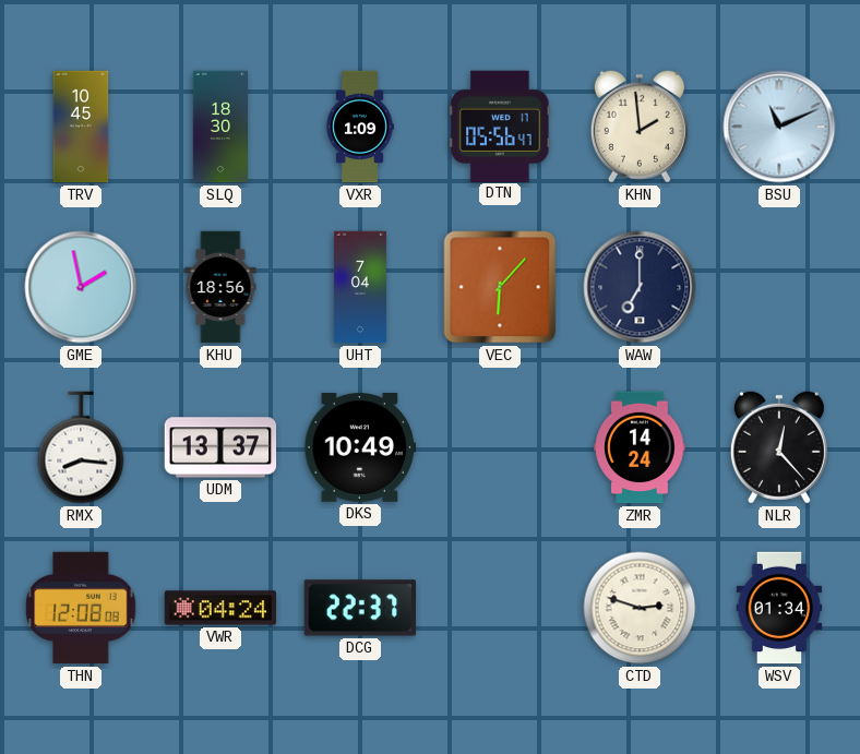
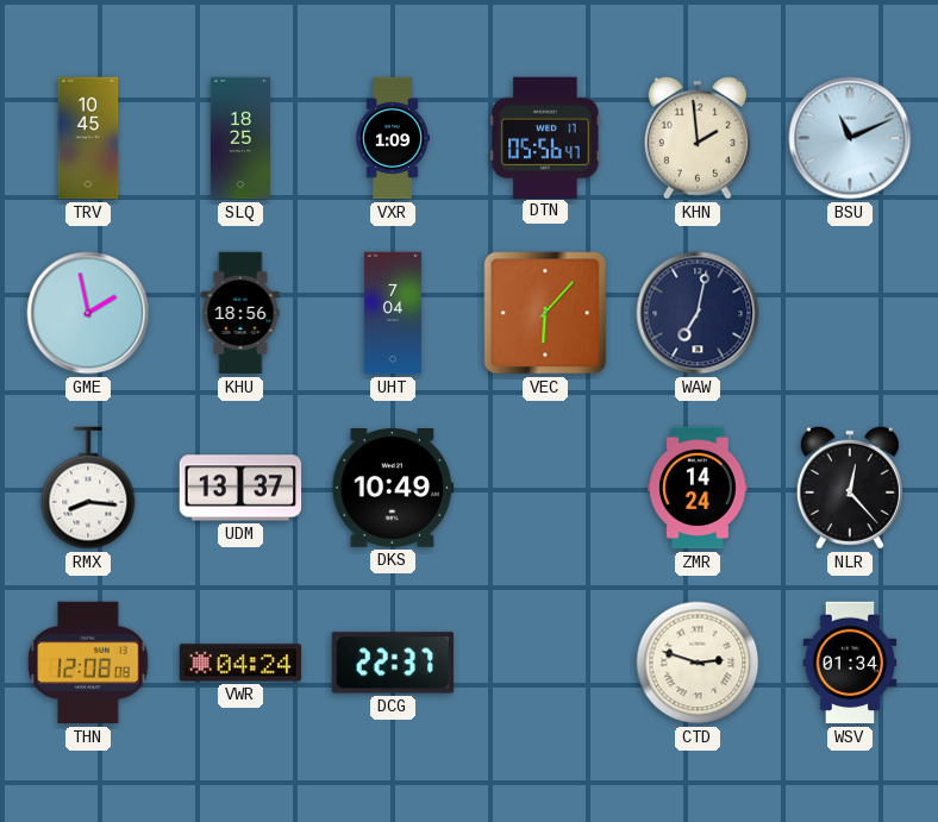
SLQ: 18:30 -> 18:25
WAW: 7:00 -> 7:02
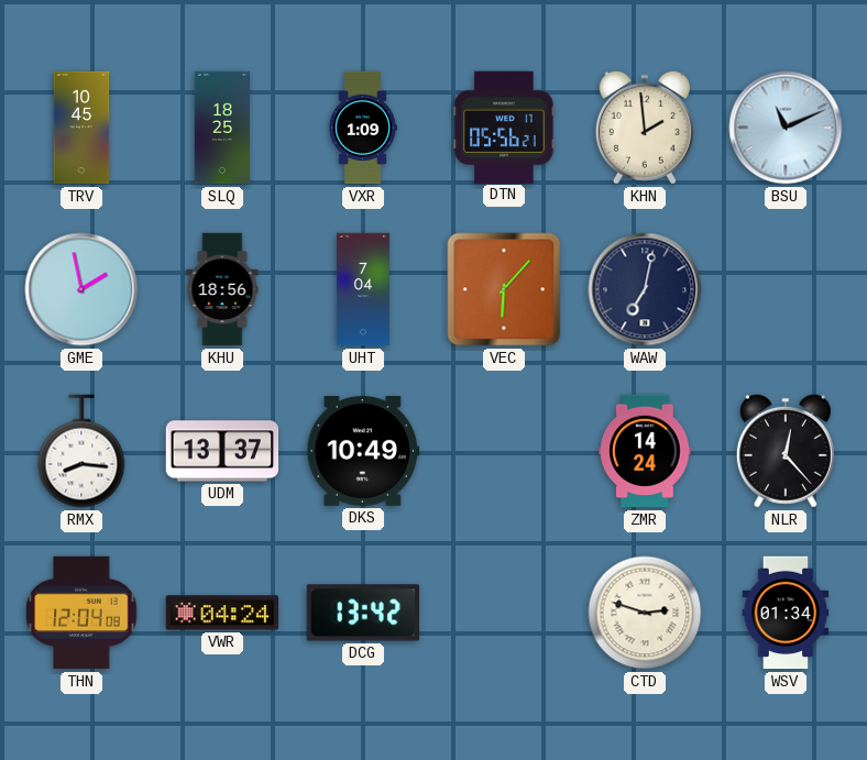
DTN: 05:56:47 -> 05:56:21
THN: 12:08 -> 12:04
DCG: 22:37 -> 13:42
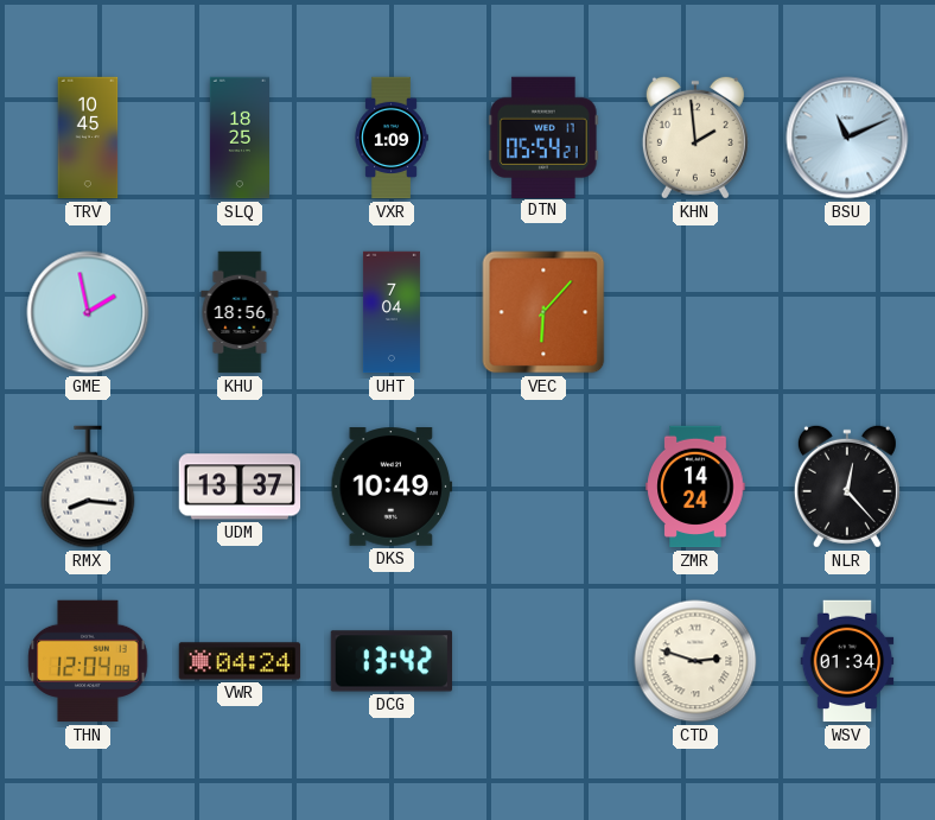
DTN: 05:56 -> 05:54
WAW: 7:02 -> none
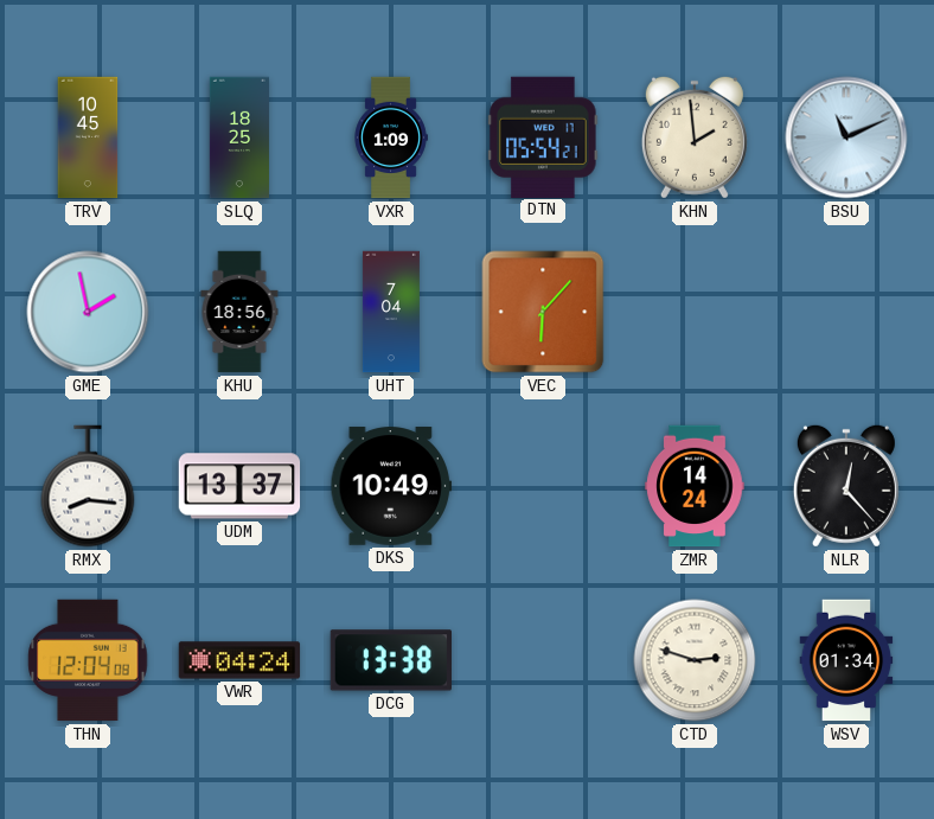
DCG: 13:42 -> 13:38
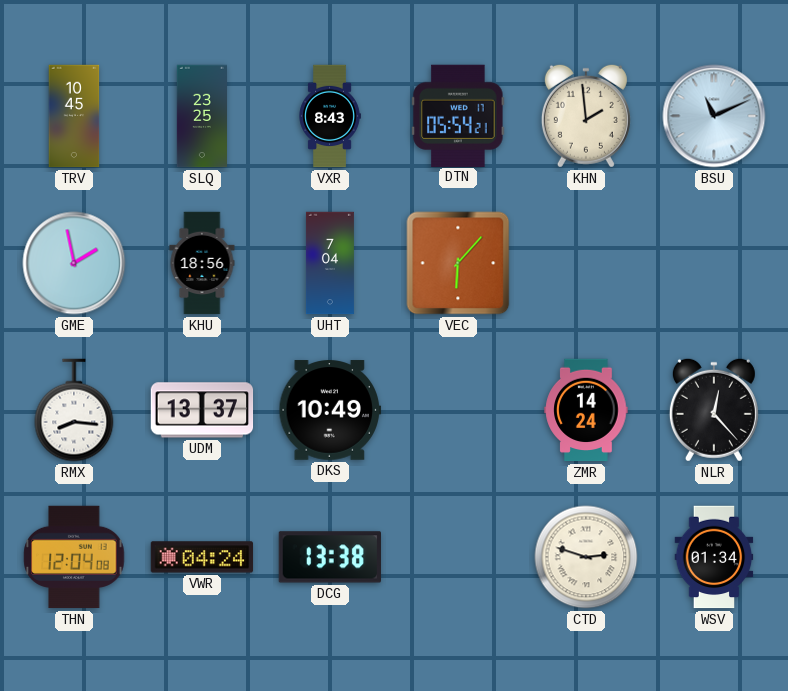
SLQ: 18:25 -> 23:25
VXR: 1:09 -> 8:43
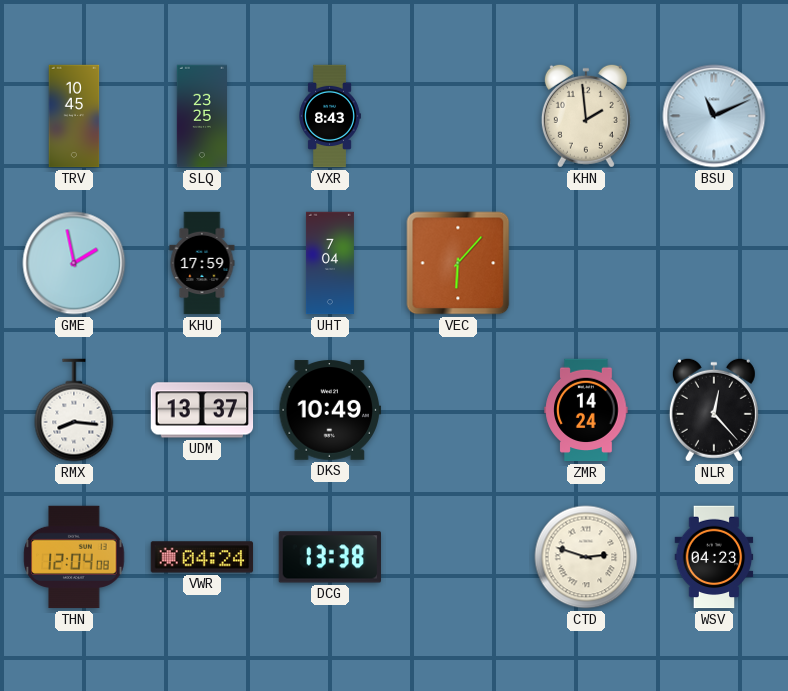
DTN: 05:54 -> none
KHU: 18:56 -> 17:59
WSV: 01:34 -> 04:23
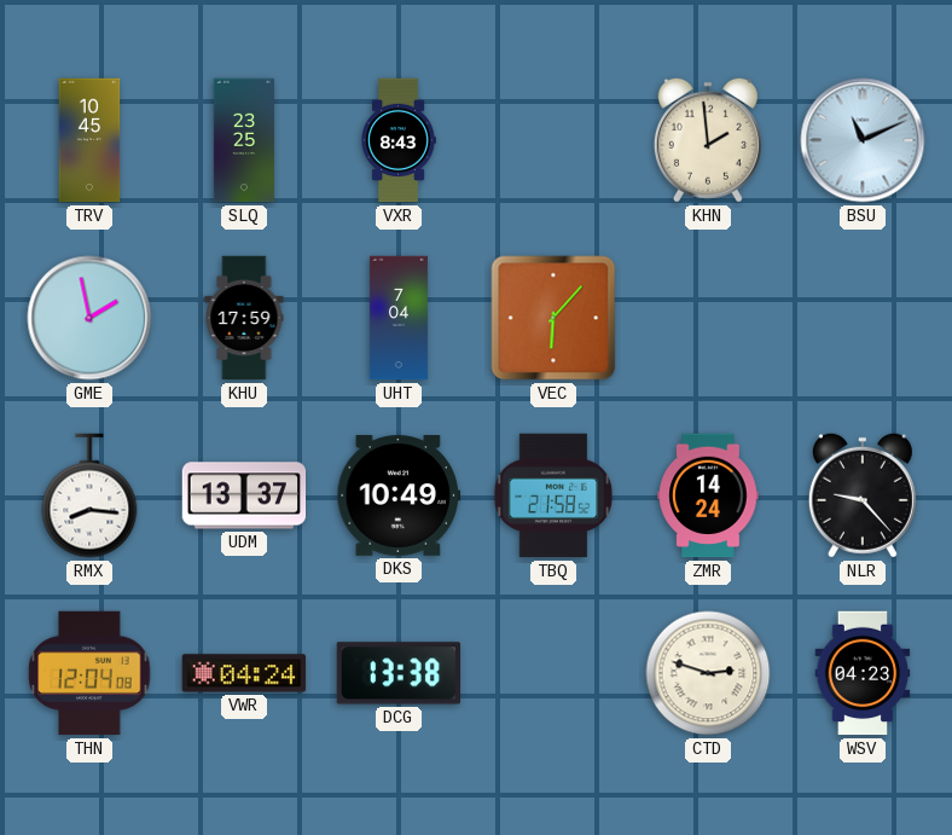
TBQ: none -> 21:58
NLR: 12:23 -> 9:23
